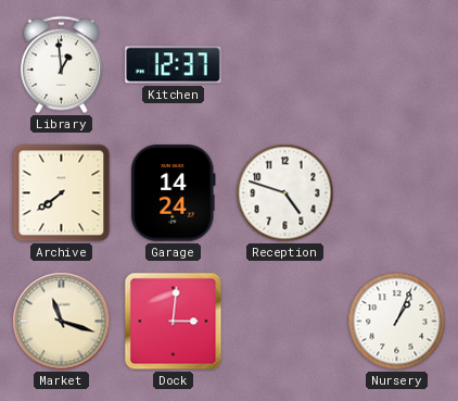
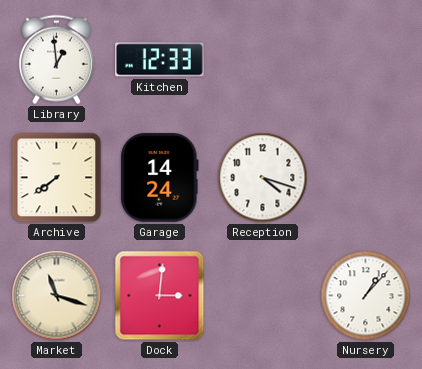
Kitchen: 12:37 -> 12:33
Reception: 4:48 -> 4:18
Nursery: 1:04 -> 1:07
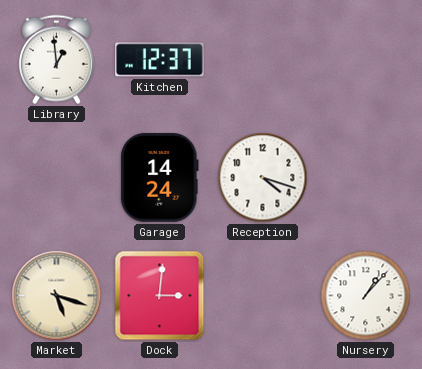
Kitchen: 12:33 -> 12:37
Archive: 7:39 -> none
Market: 11:18 -> 5:18
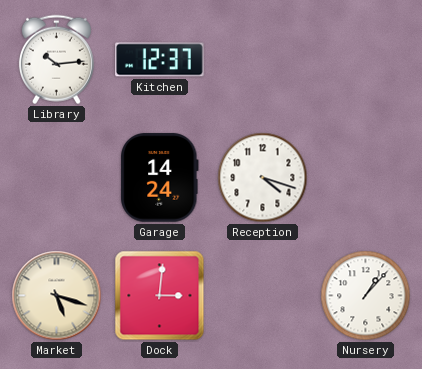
Library: 12:59 -> 10:14
